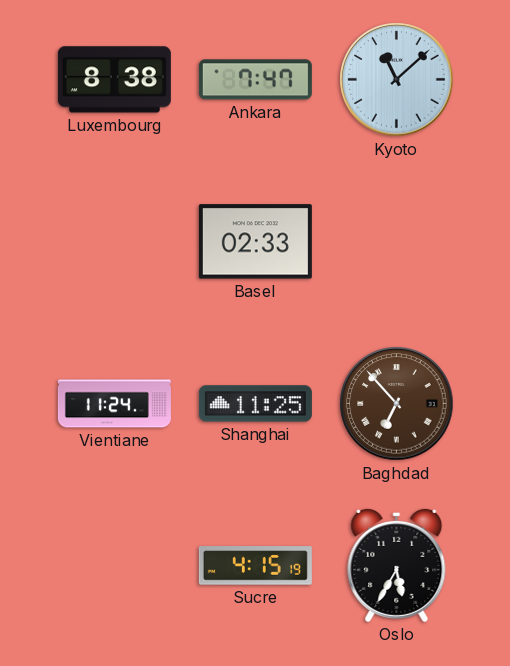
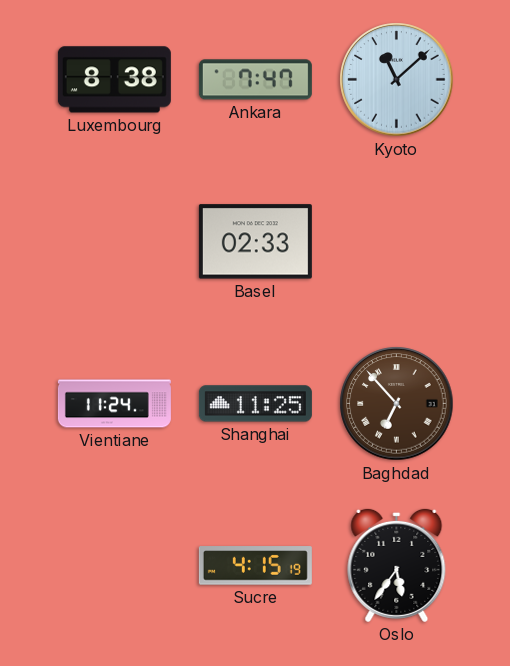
Oslo: 5:35 -> 5:36
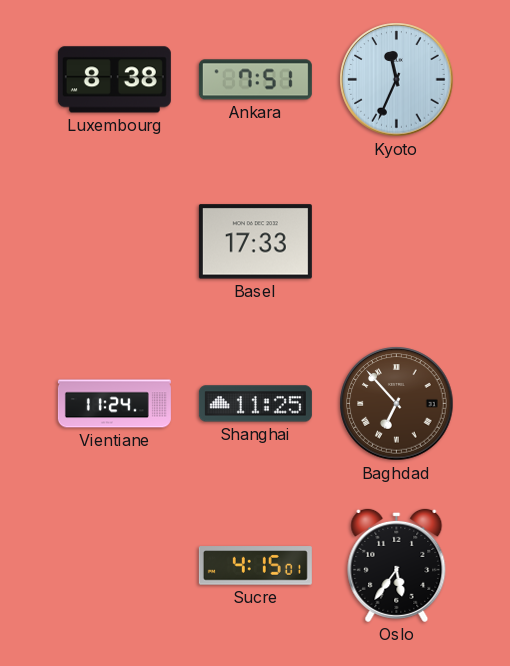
Ankara: 7:47 -> 7:51
Kyoto: 11:08 -> 11:34
Basel: 02:33 -> 17:33
Sucre: 4:15:19 -> 4:15:01
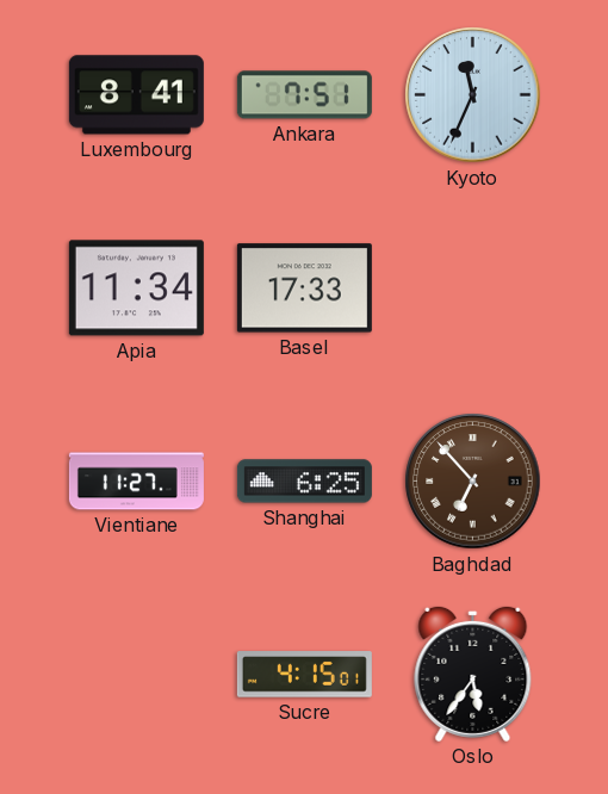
Luxembourg: 8:38 -> 8:41
Apia: none -> 11:34
Vientiane: 11:24 -> 11:27
Shanghai: 11:25 -> 6:25
